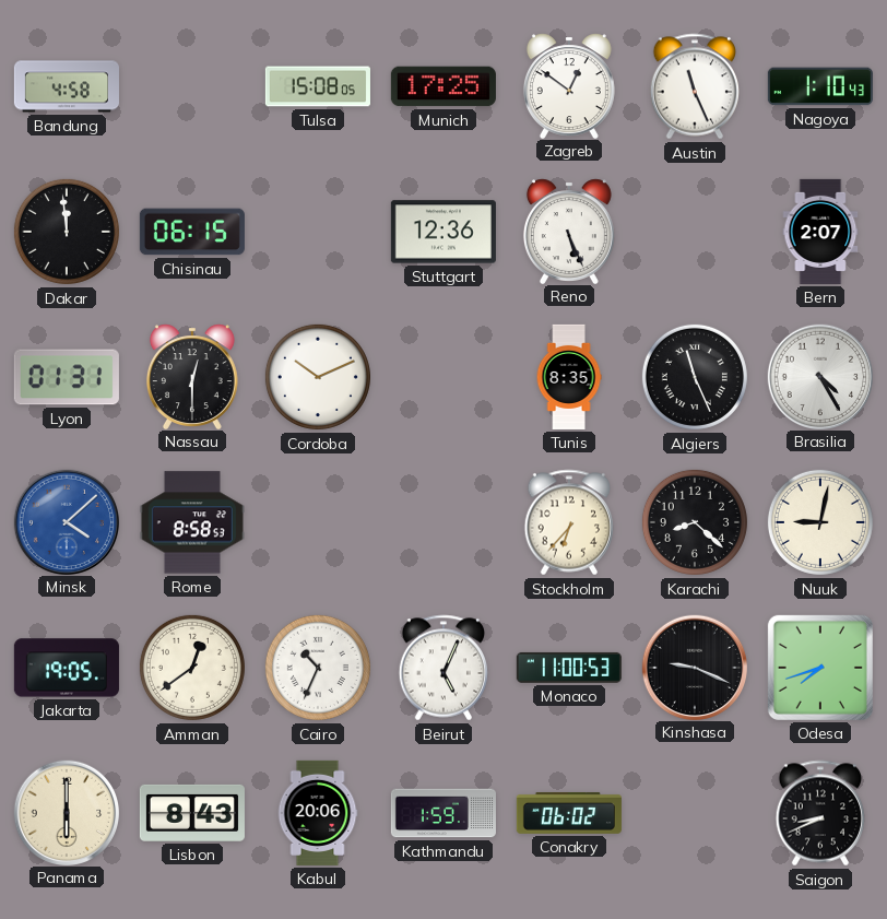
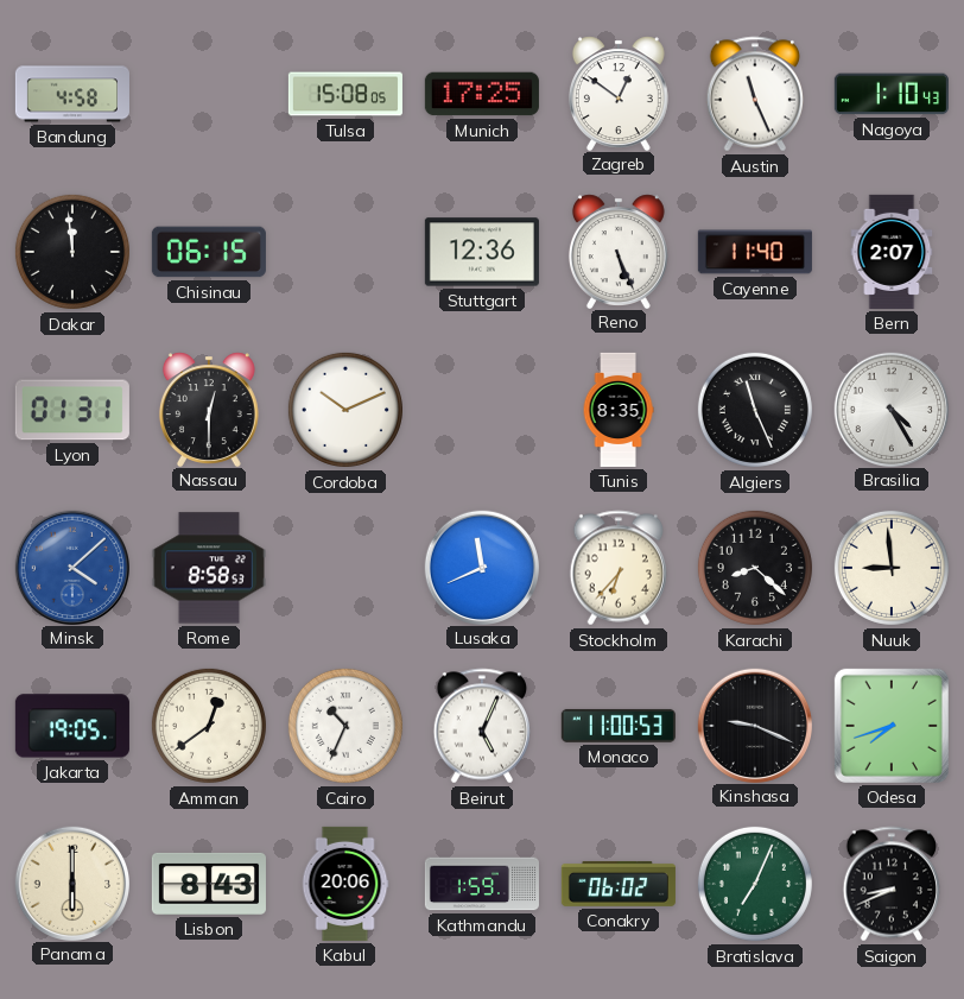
Cayenne: none -> 11:40
Lusaka: none -> 11:41
Nuuk: 9:02 -> 8:59
Bratislava: none -> 7:04
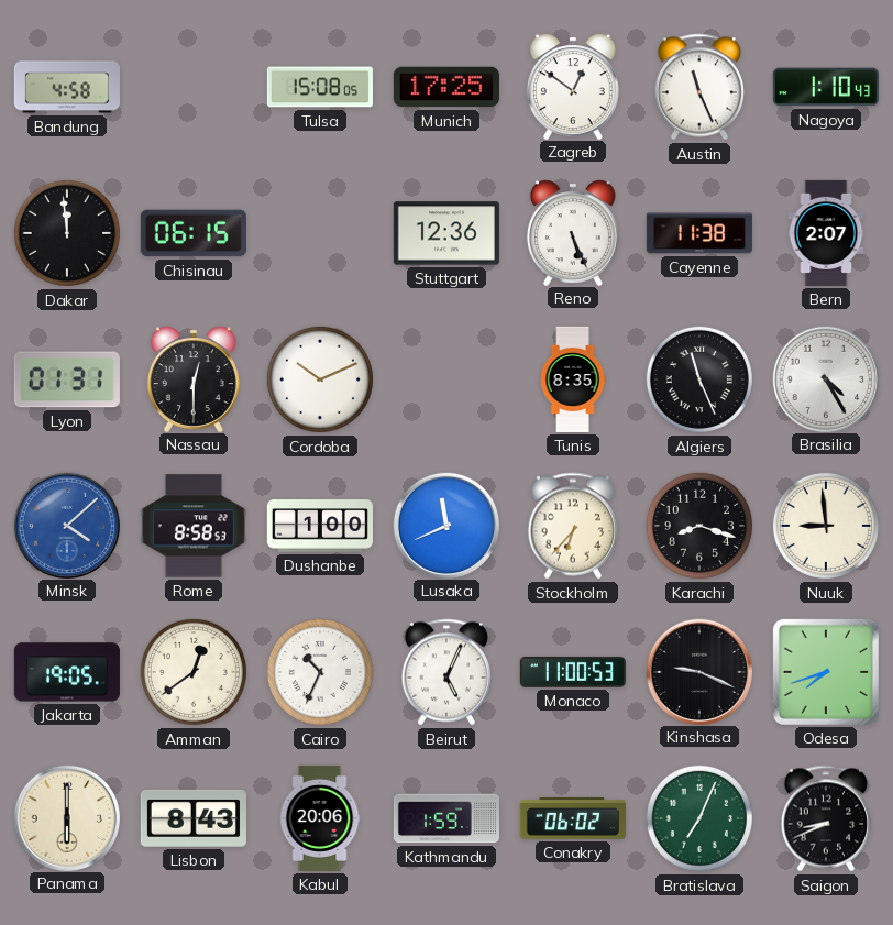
Cayenne: 11:40 -> 11:38
Dushanbe: none -> 1:00
Karachi: 8:22 -> 8:18
